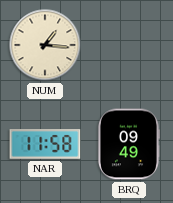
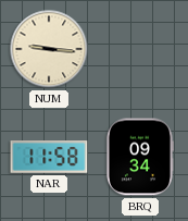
NUM: 1:16 -> 9:16
BRQ: 09:49 -> 09:34
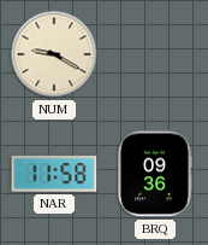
NUM: 9:16 -> 9:20
BRQ: 09:34 -> 09:36
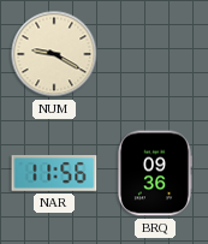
NAR: 11:58 -> 11:56
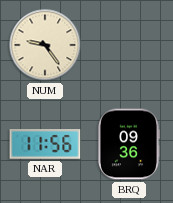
NUM: 9:20 -> 9:24
